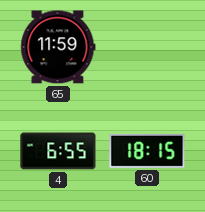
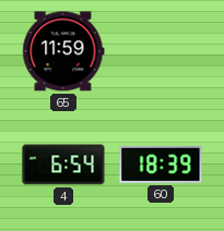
4: 6:55 -> 6:54
60: 18:15 -> 18:39
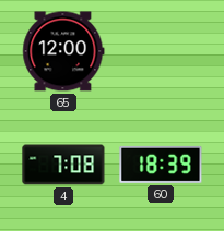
65: 11:59 -> 12:00
4: 6:54 -> 7:08
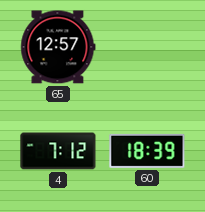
65: 12:00 -> 12:57
4: 7:08 -> 7:12
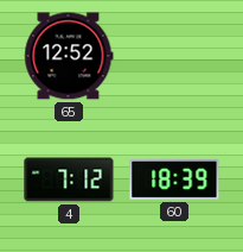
65: 12:57 -> 12:52
